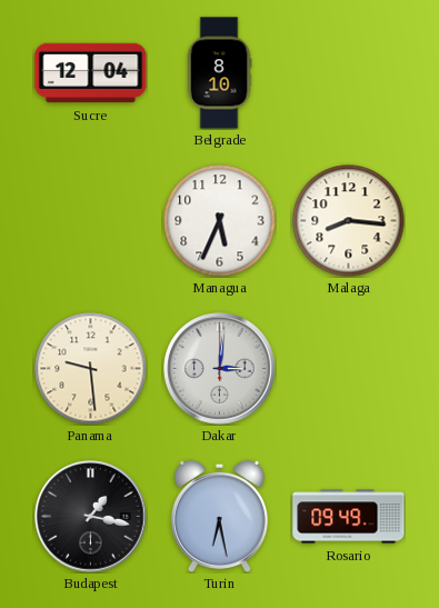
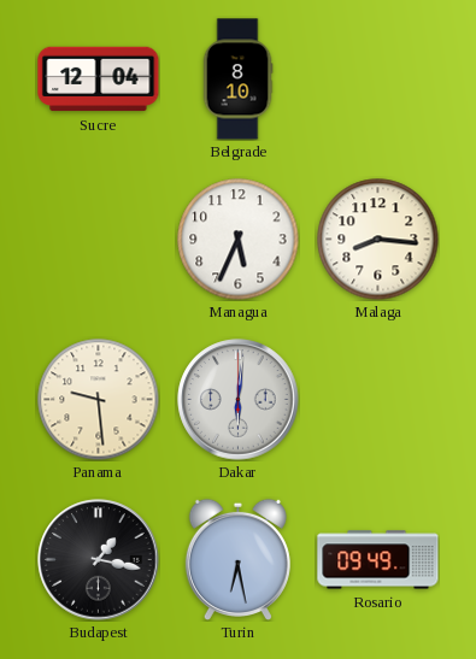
Dakar: 3:01 -> 6:01
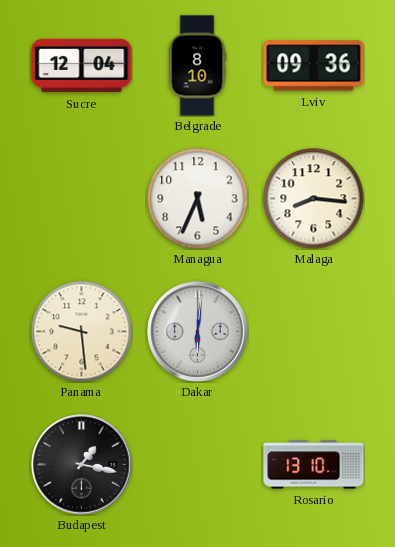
Lviv: none -> 09:36
Turin: 6:28 -> none
Rosario: 09:49 -> 13:10
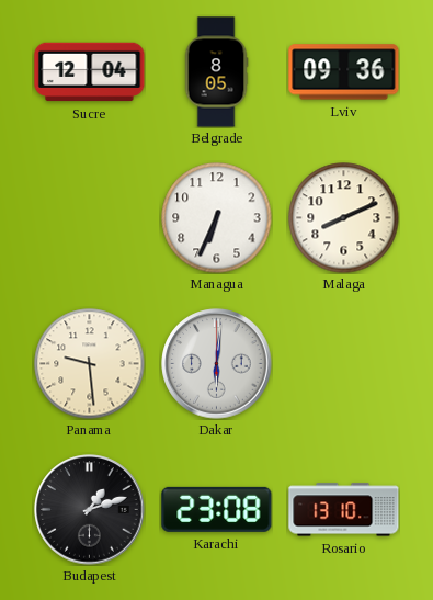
Belgrade: 8:10 -> 8:05
Managua: 5:34 -> 6:34
Malaga: 8:16 -> 8:11
Budapest: 1:17 -> 1:12
Karachi: none -> 23:08
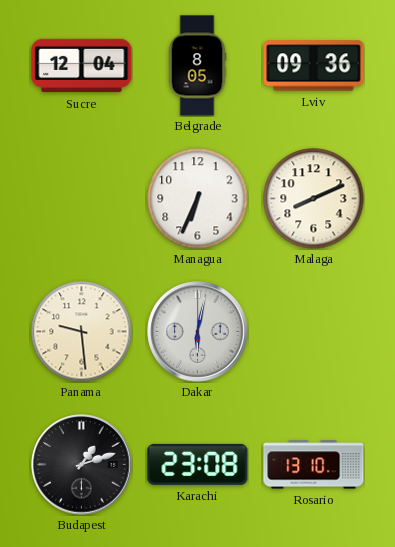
Dakar: 6:01 -> 6:02
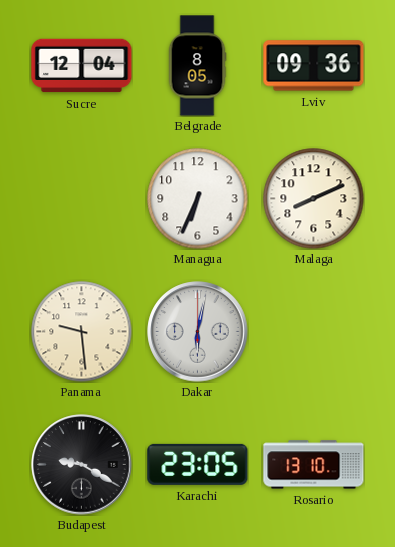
Budapest: 1:12 -> 9:20
Karachi: 23:08 -> 23:05
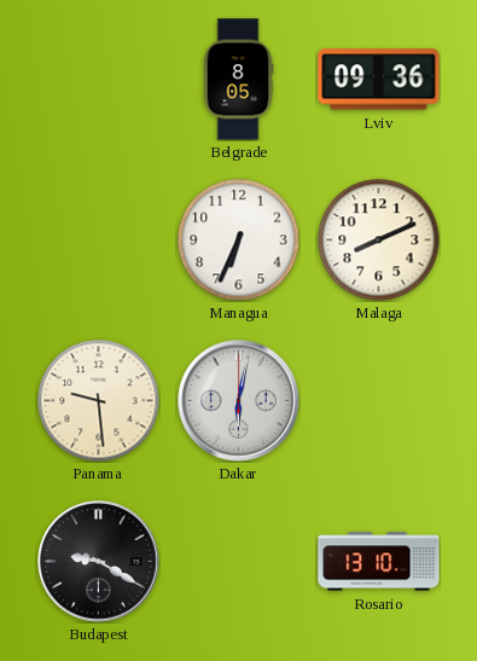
Sucre: 12:04 -> none
Karachi: 23:05 -> none
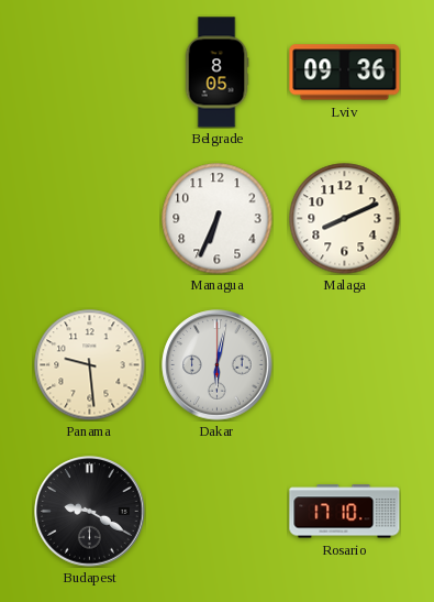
Rosario: 13:10 -> 17:10
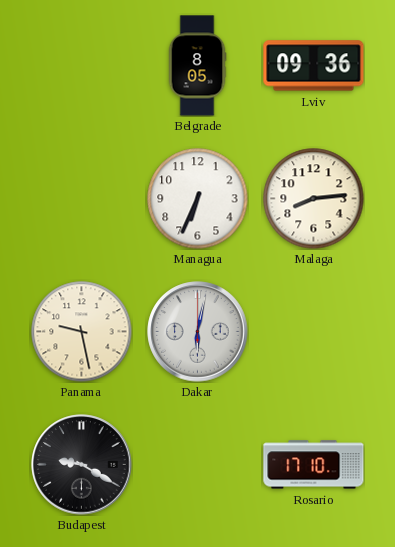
Malaga: 8:11 -> 8:14
Panama: 9:29 -> 9:28
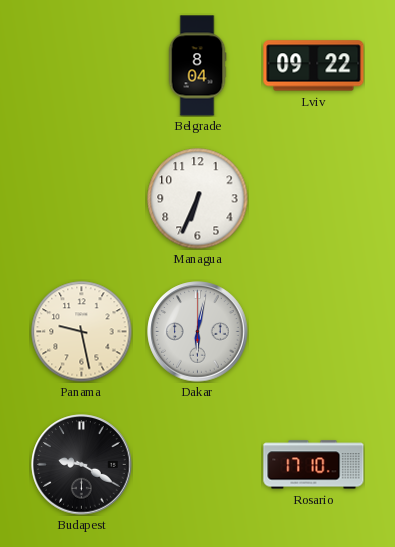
Belgrade: 8:05 -> 8:04
Lviv: 09:36 -> 09:22
Malaga: 8:14 -> none
